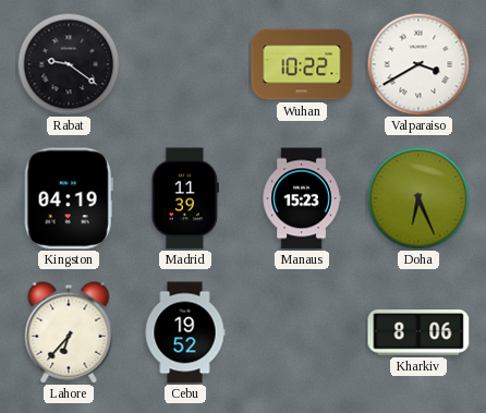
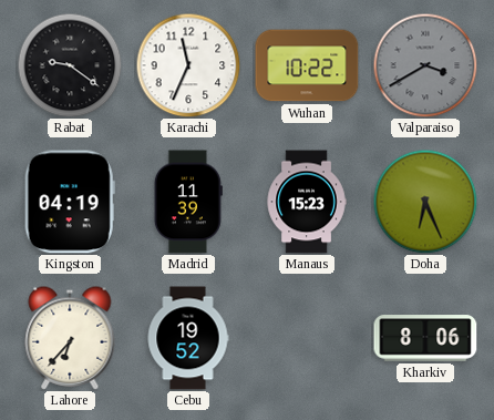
Karachi: none -> 11:34
Valparaiso dial: white -> grey
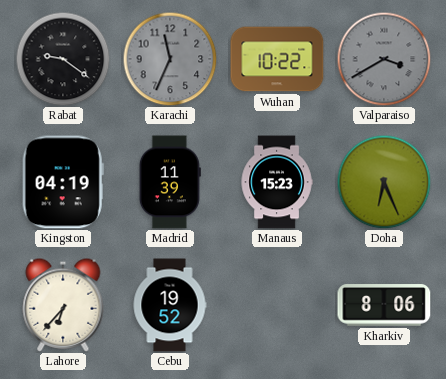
Karachi dial: white -> grey
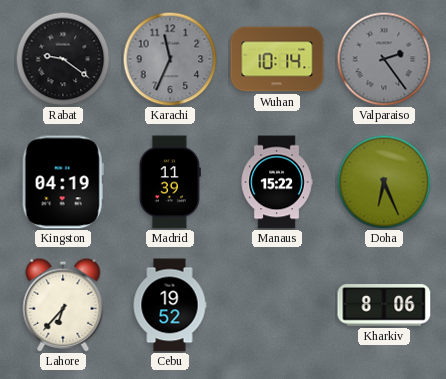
Wuhan: 10:22 -> 10:14
Valparaiso: 3:40 -> 2:24
Manaus: 15:23 -> 15:22
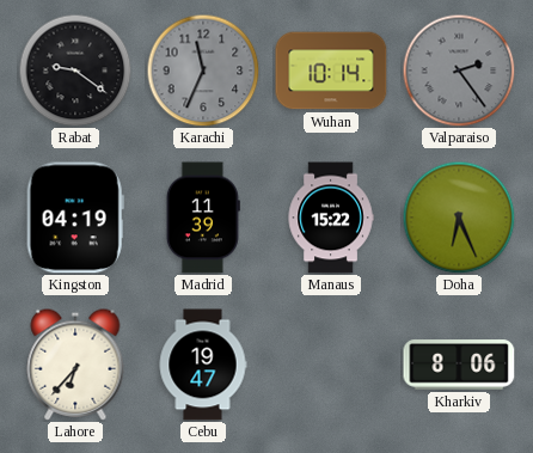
Cebu: 19:52 -> 19:47
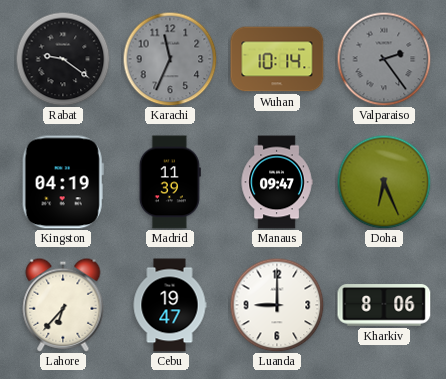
Manaus: 15:22 -> 09:47
Luanda: none -> 9:00
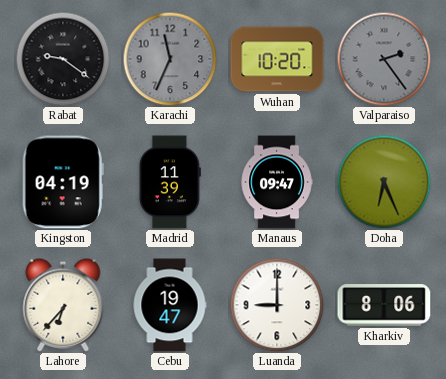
Wuhan: 10:14 -> 10:20
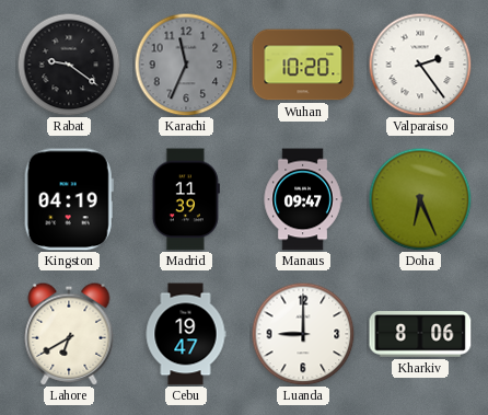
Valparaiso dial: grey -> white
Lahore: 6:37 -> 6:40
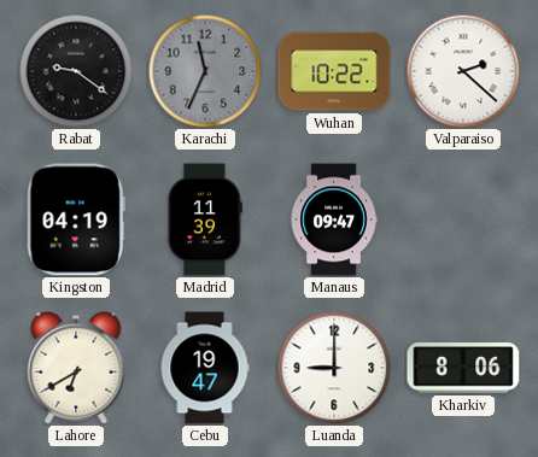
Wuhan: 10:20 -> 10:22
Valparaiso: 2:24 -> 2:22
Doha: 6:26 -> none
